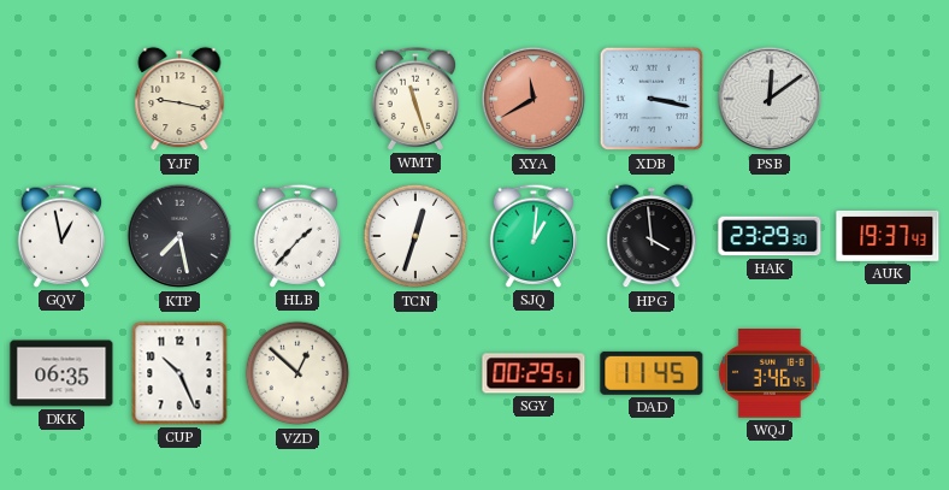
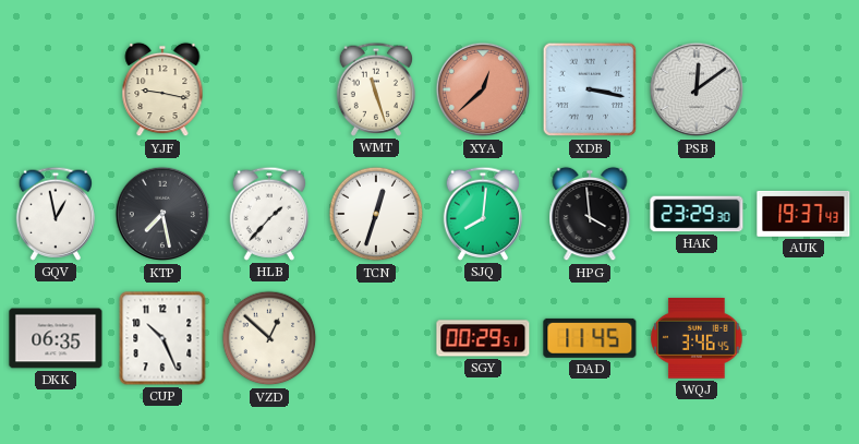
XYA: 11:40 -> 12:38
SJQ: 1:01 -> 8:01
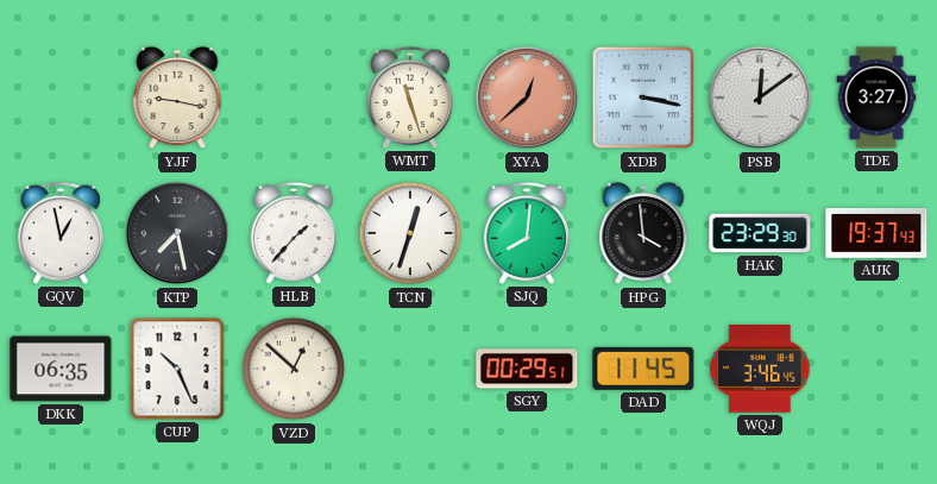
TDE: none -> 3:27
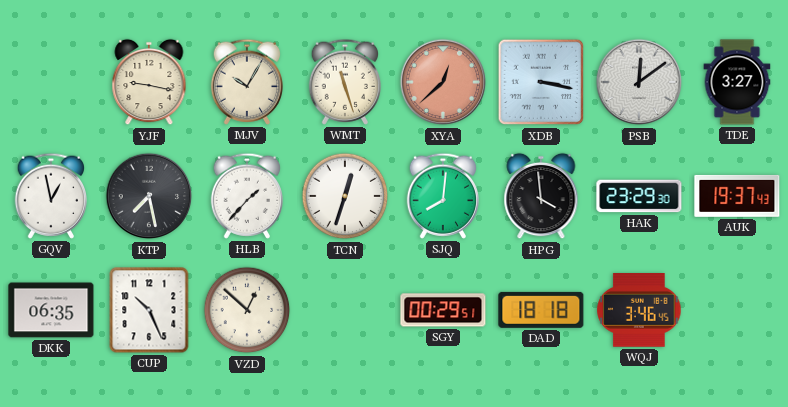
MJV: none -> 10:05
DAD: 11:45 -> 18:18
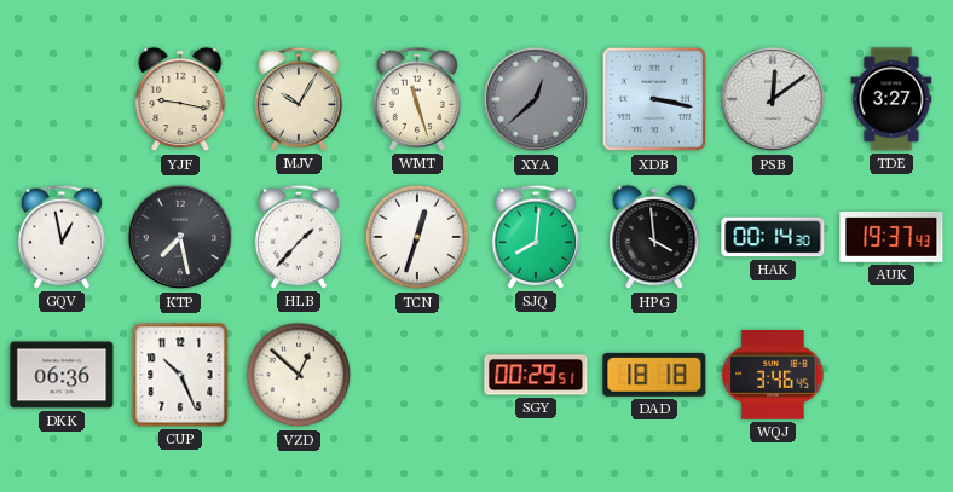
XYA dial: salmon -> grey
HAK: 23:29 -> 00:14
DKK: 06:35 -> 06:36
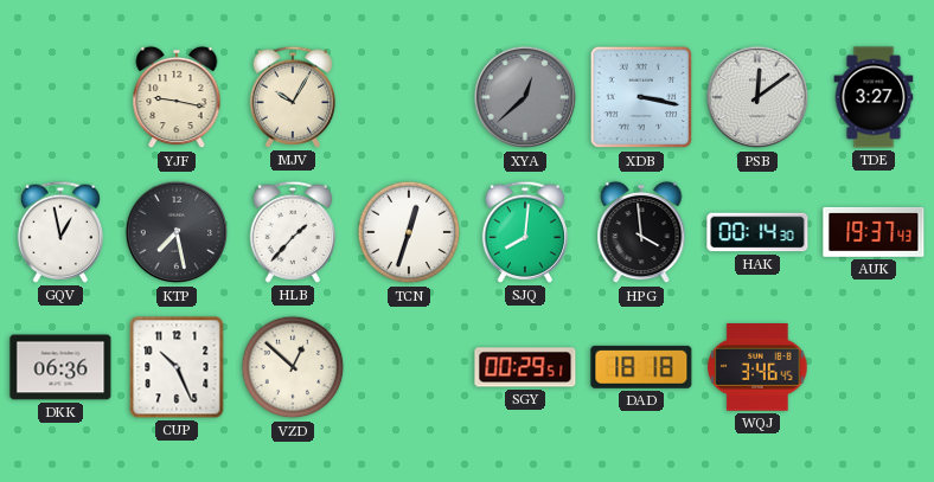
WMT: 11:27 -> none
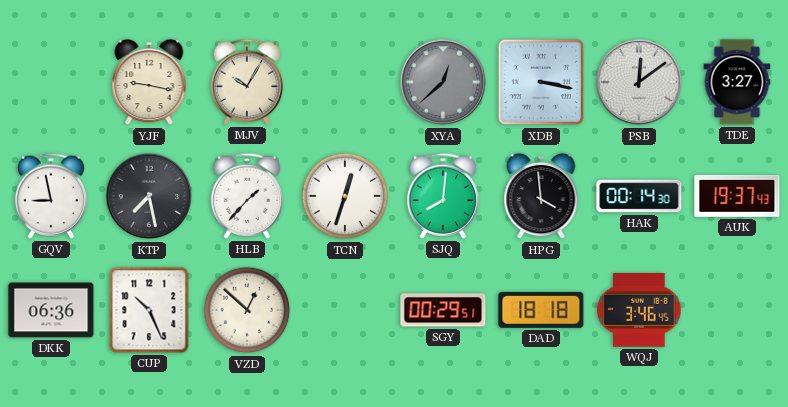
GQV: 12:58 -> 8:58
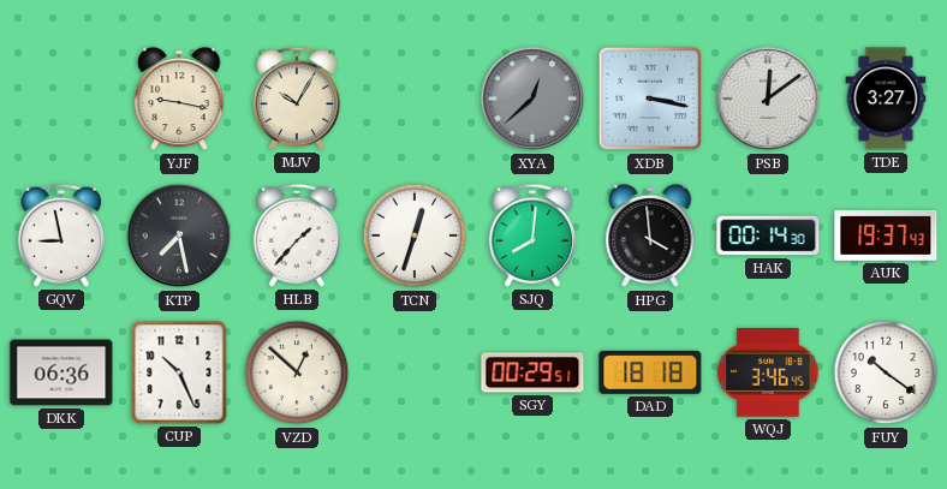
FUY: none -> 10:21
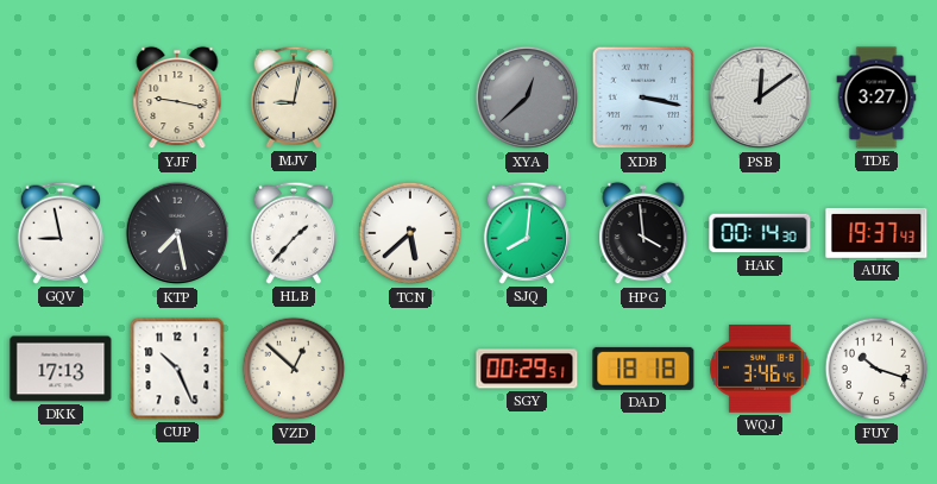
MJV: 10:05 -> 9:02
TCN: 12:33 -> 5:38
DKK: 06:36 -> 17:13
FUY: 10:21 -> 10:18
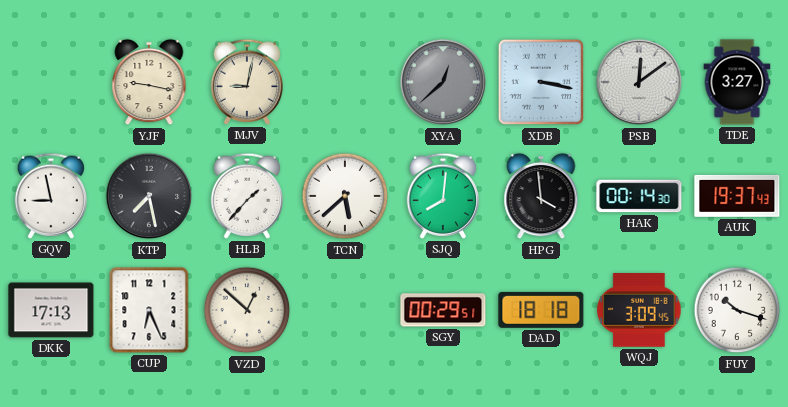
CUP: 10:26 -> 6:26
WQJ: 3:46 -> 3:09
